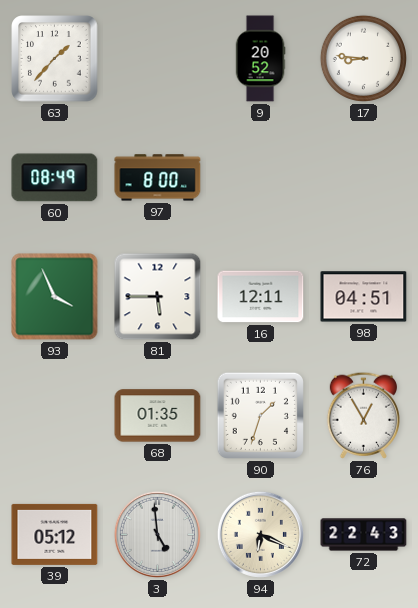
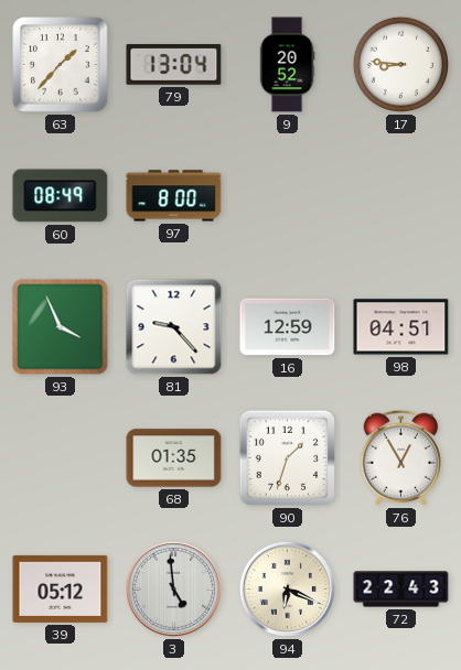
79: none -> 13:04
81: 5:45 -> 9:23
16: 12:11 -> 12:59
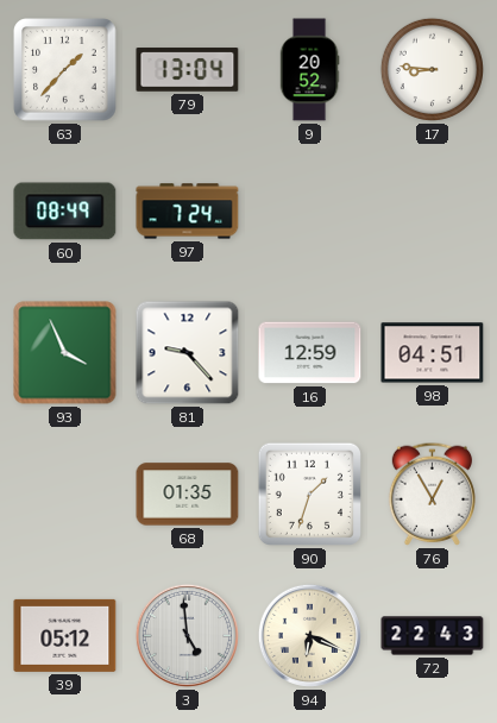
97: 8:00 -> 7:24
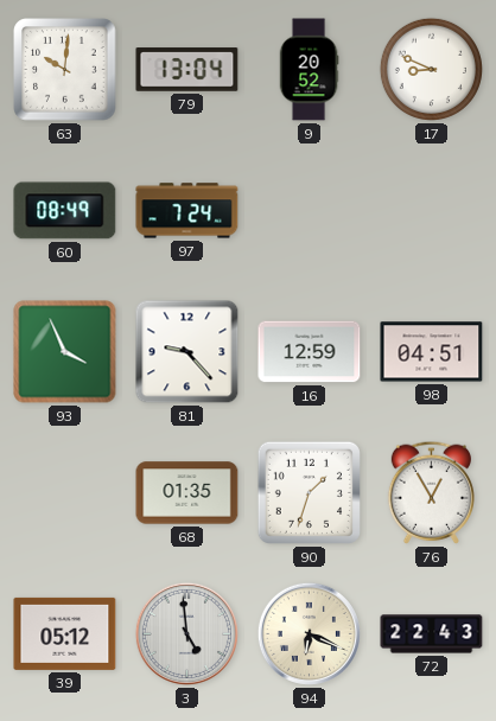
63: 1:37 -> 10:01
17: 8:46 -> 8:49
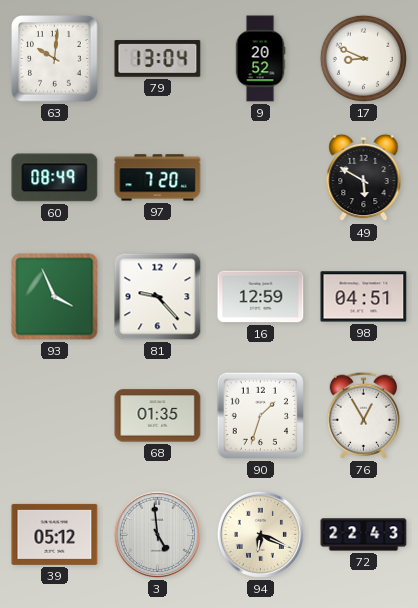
97: 7:24 -> 7:20
49: none -> 5:50
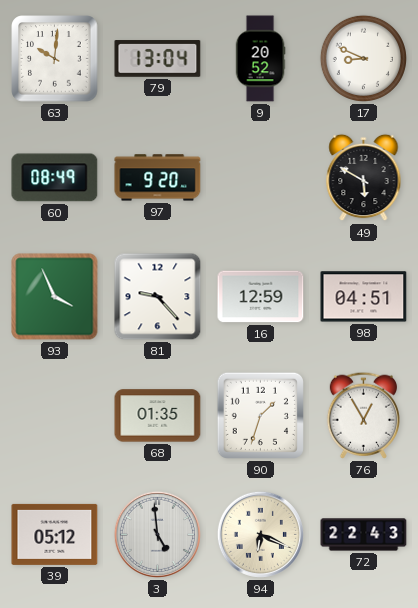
97: 7:20 -> 9:20
